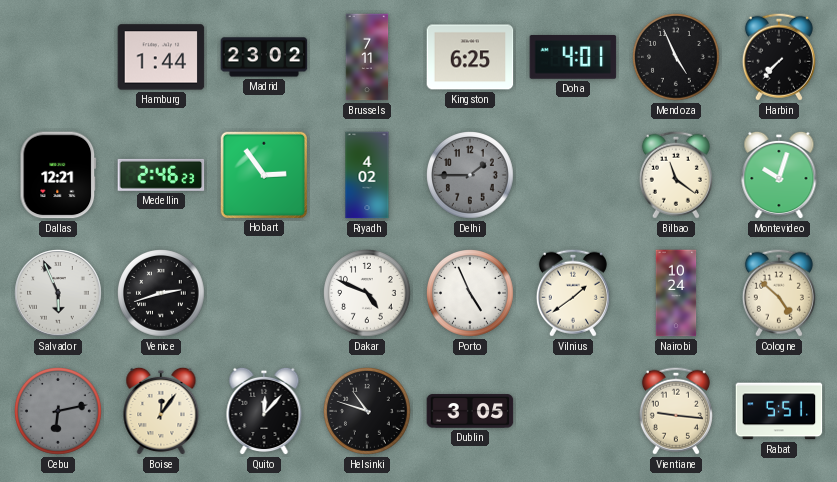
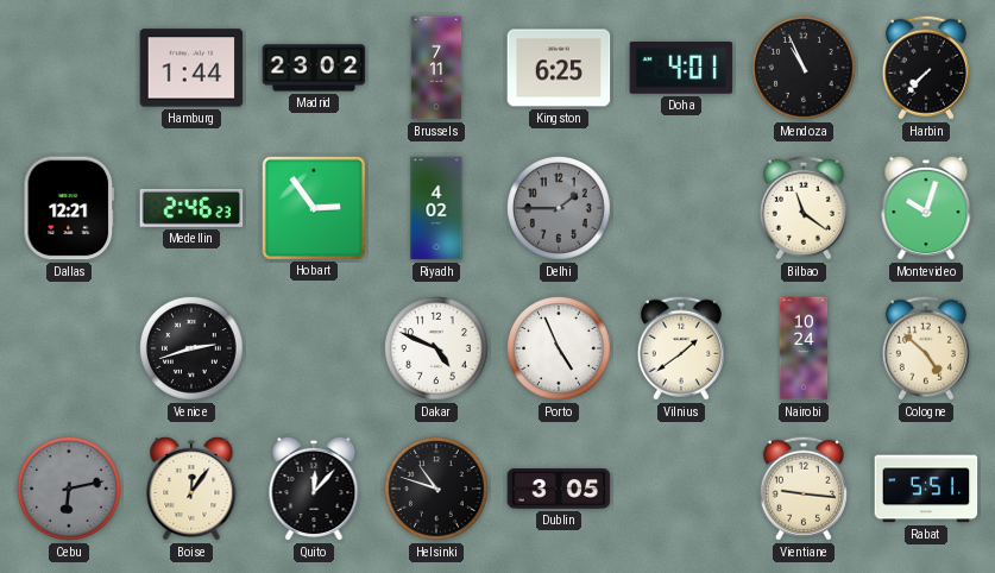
Mendoza: 4:56 -> 10:56
Salvador: 5:56 -> none
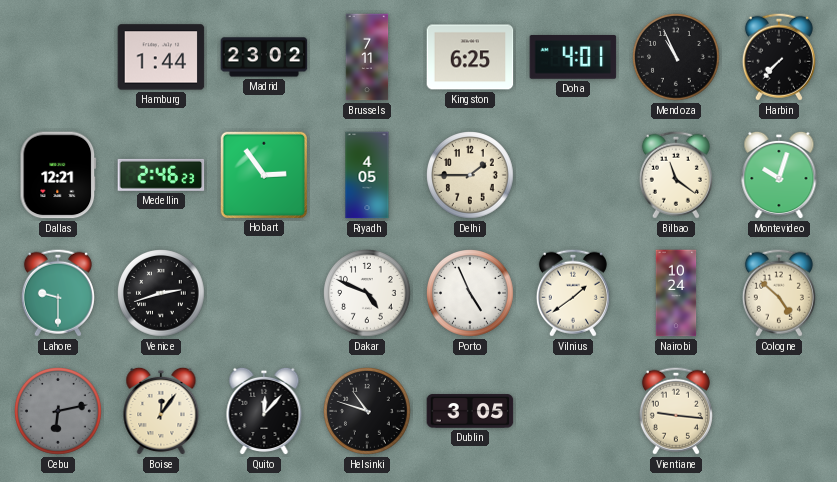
Riyadh: 4:02 -> 4:05
Delhi dial: grey -> cream
Lahore: none -> 9:30
Rabat: 5:51 -> none
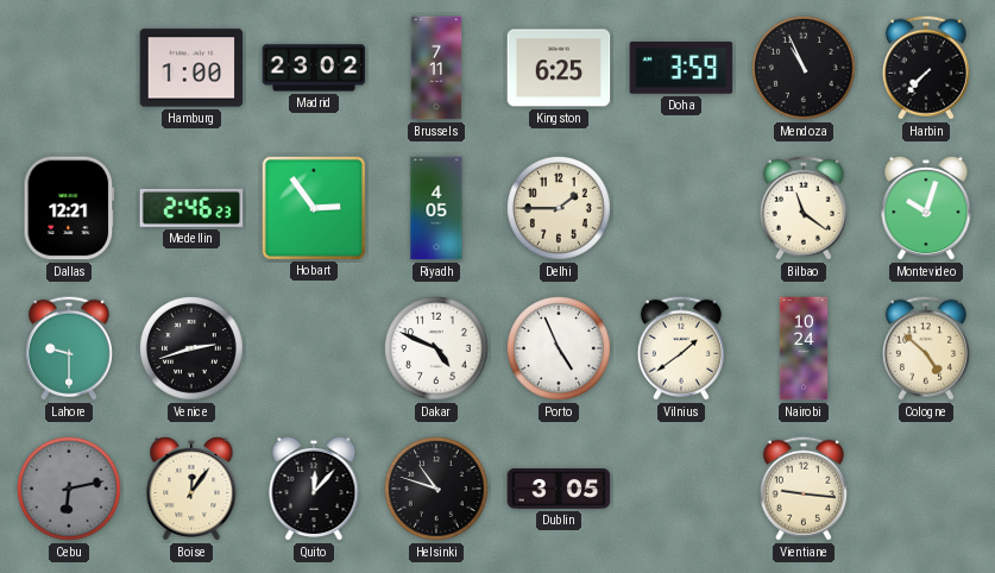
Hamburg: 1:44 -> 1:00
Doha: 4:01 -> 3:59
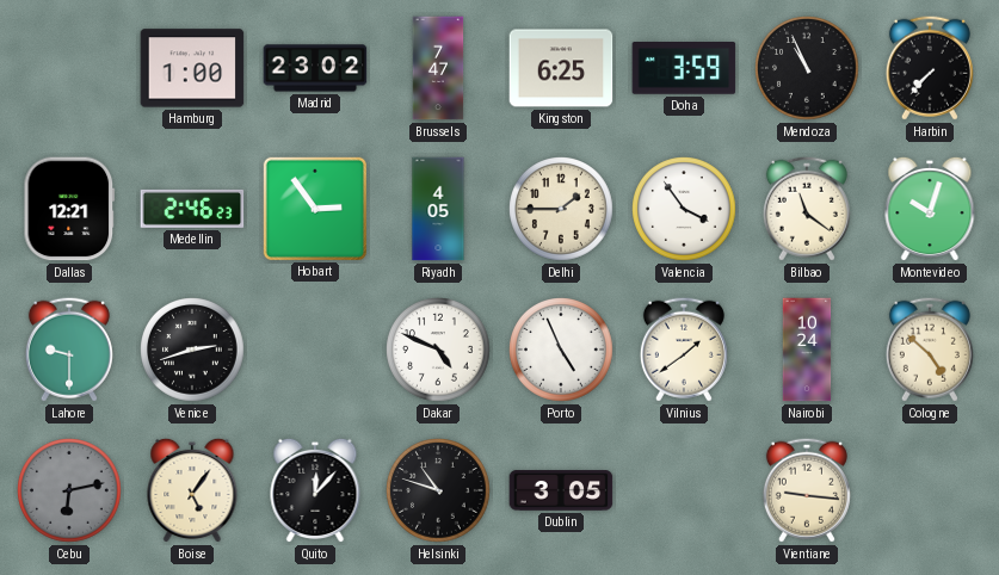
Brussels: 7:11 -> 7:47
Valencia: none -> 3:54
Boise: 12:06 -> 5:06
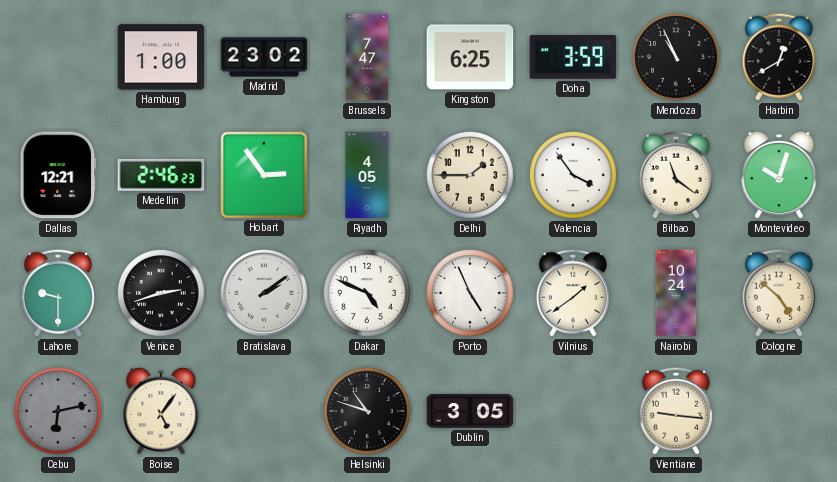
Harbin: 7:37 -> 12:40
Bratislava: none -> 2:09
Quito: 12:07 -> none
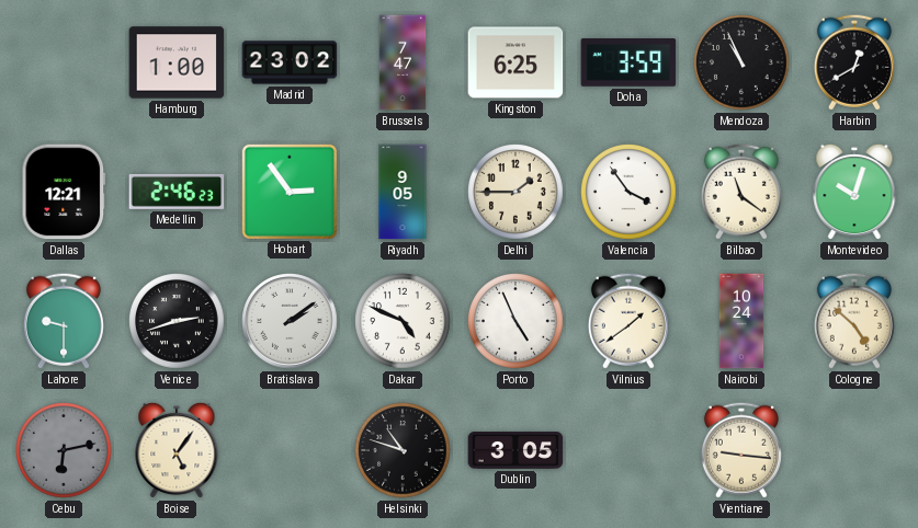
Riyadh: 4:05 -> 9:05
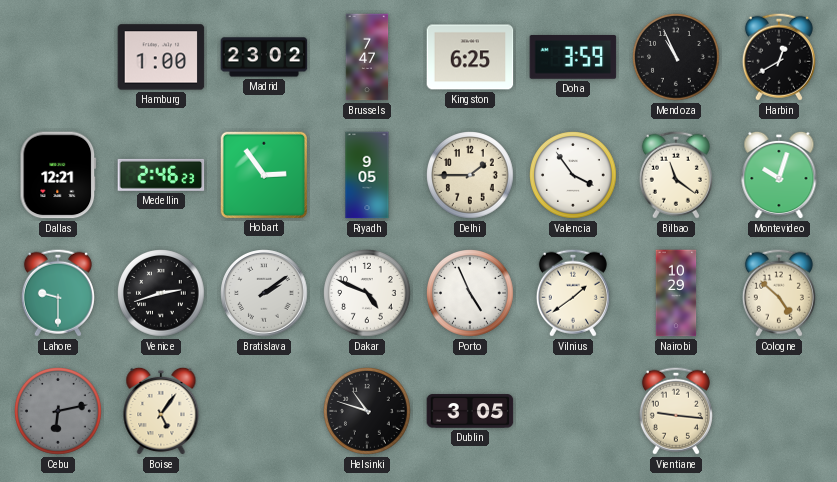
Nairobi: 10:24 -> 10:29
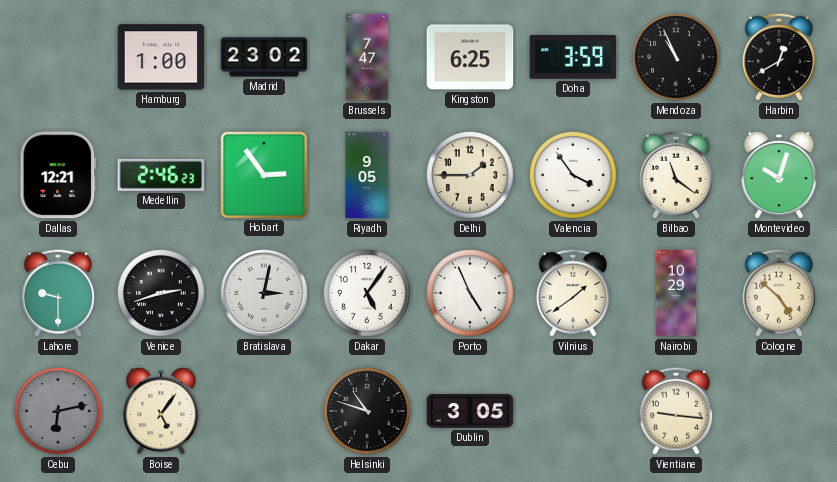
Bratislava: 2:09 -> 3:02
Dakar: 4:49 -> 5:06
